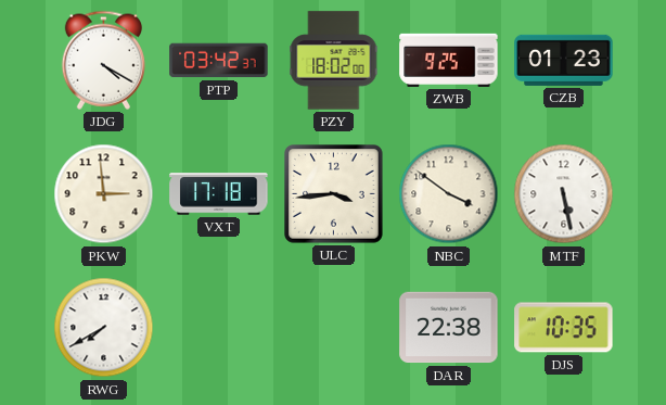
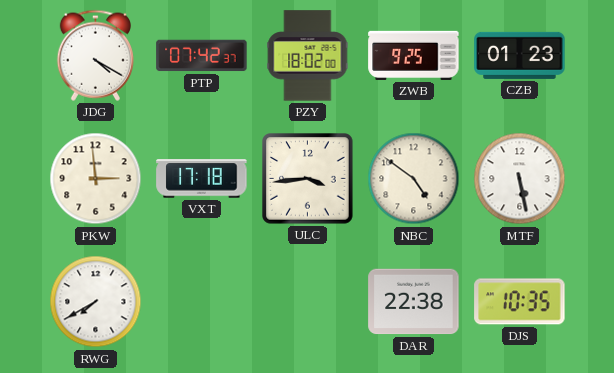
PTP: 03:42 -> 07:42
NBC: 3:51 -> 4:51
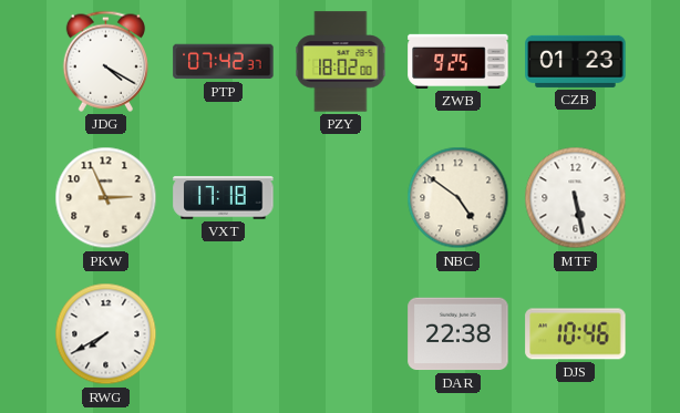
PKW: 2:59 -> 2:56
ULC: 3:44 -> none
DJS: 10:35 -> 10:46
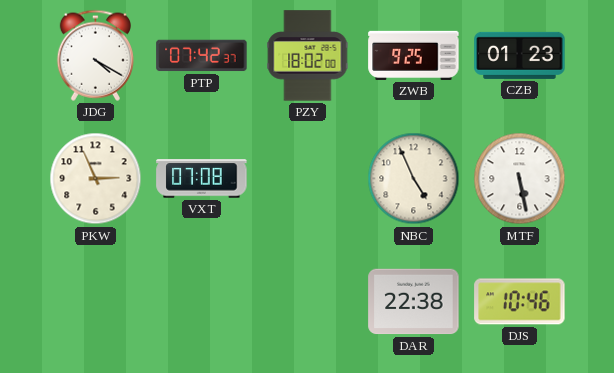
VXT: 17:18 -> 07:08
NBC: 4:51 -> 4:56
RWG: 7:40 -> none
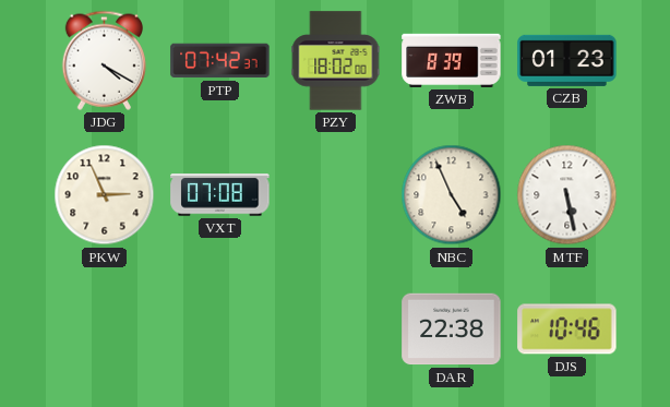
ZWB: 9:25 -> 8:39
